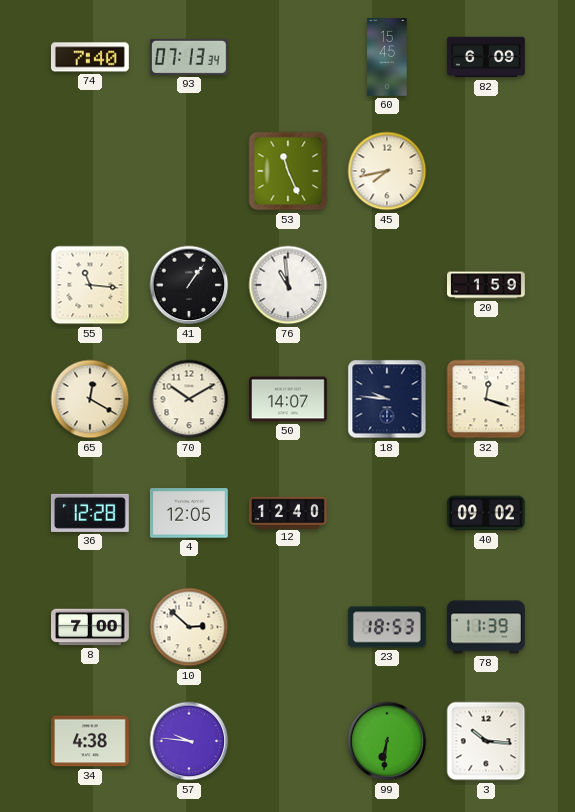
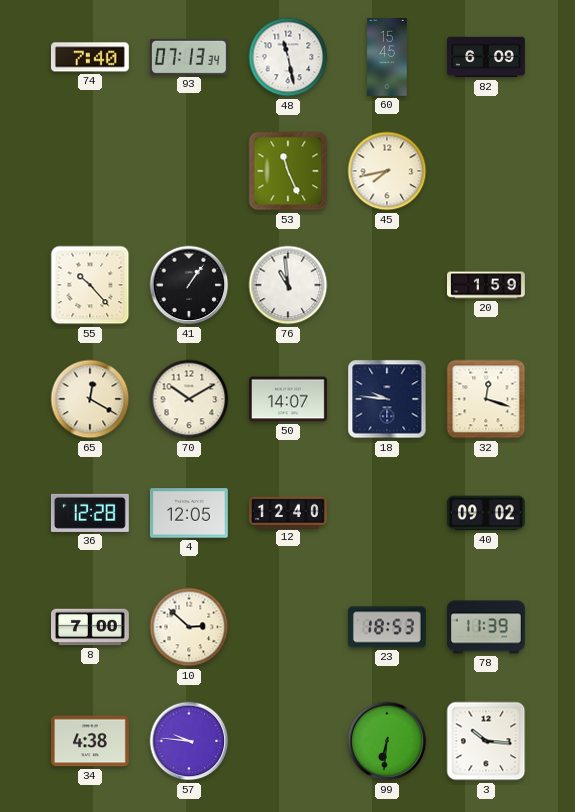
48: none -> 11:28
55: 11:16 -> 10:23
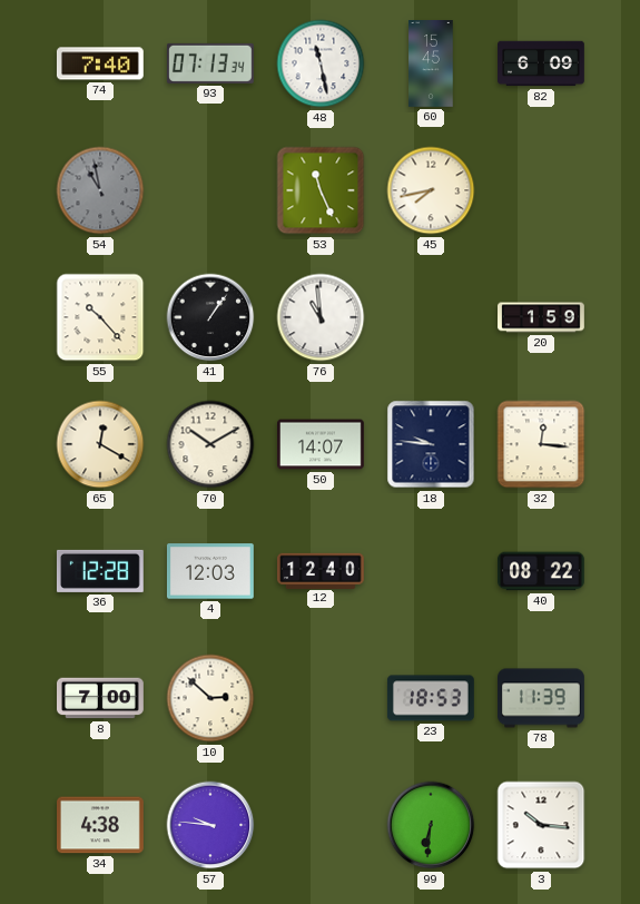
54: none -> 10:58
32: 12:18 -> 12:16
4: 12:05 -> 12:03
40: 09:02 -> 08:22
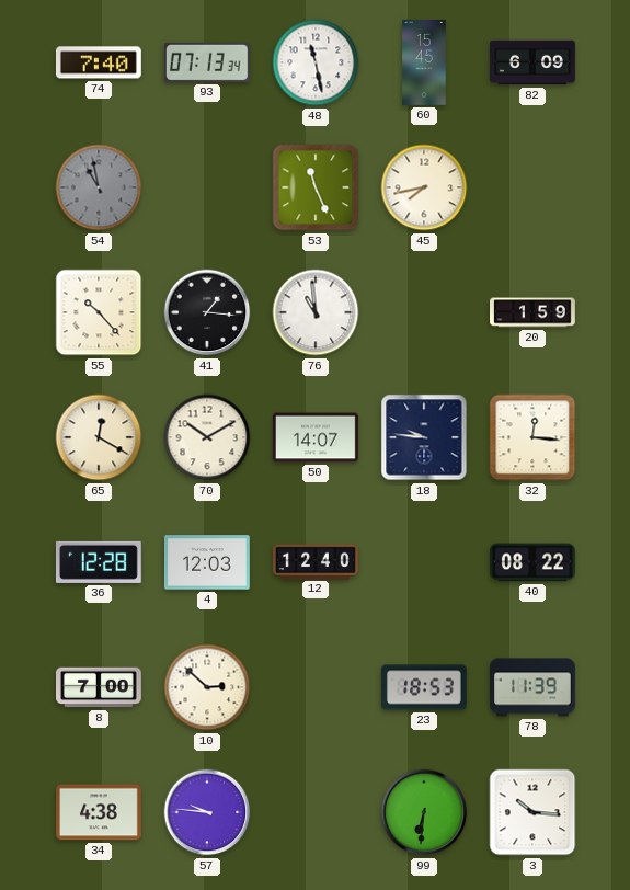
41: 1:06 -> 1:16
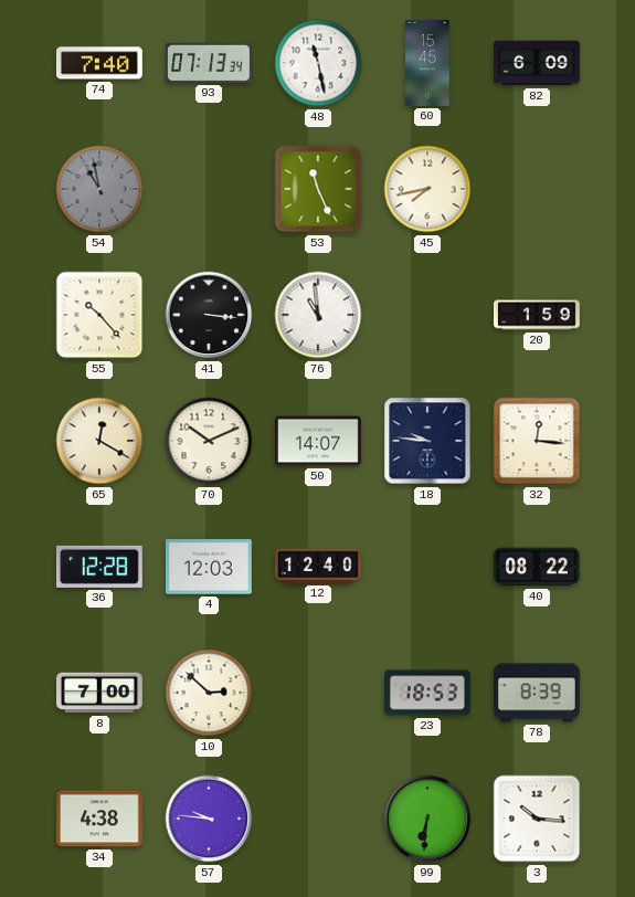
41: 1:16 -> 3:16
70: 10:10 -> 10:11
78: 11:39 -> 8:39
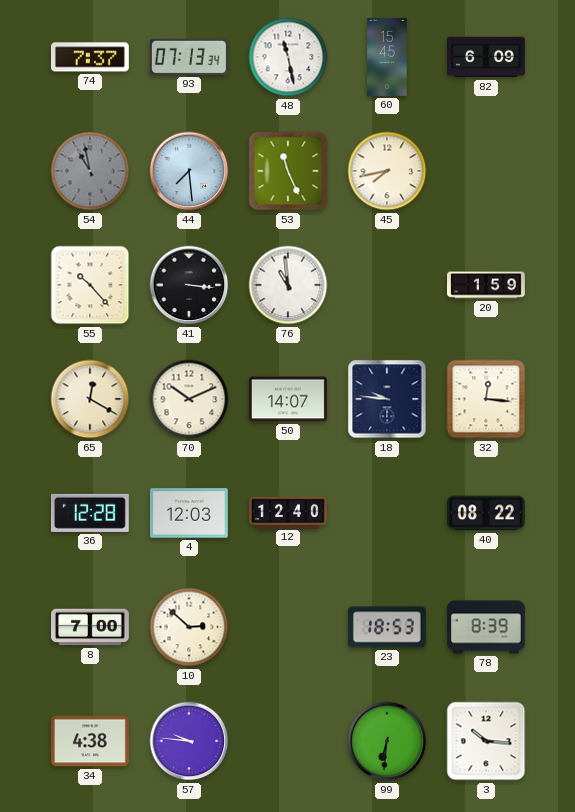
74: 7:40 -> 7:37
44: none -> 7:29
